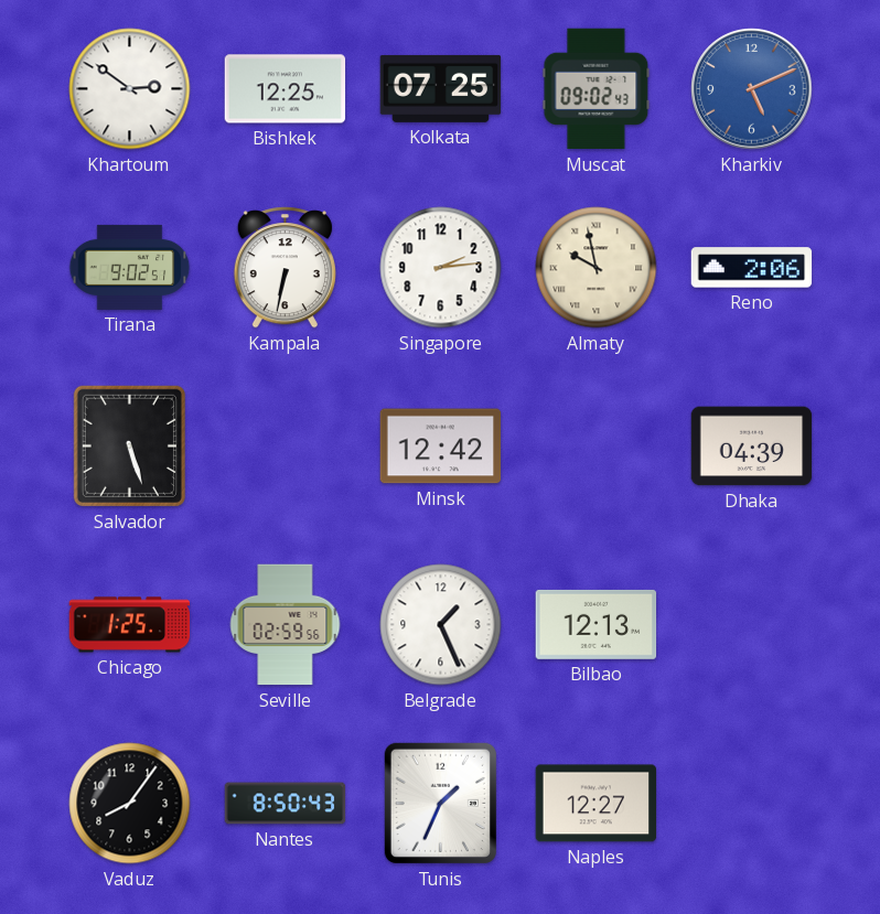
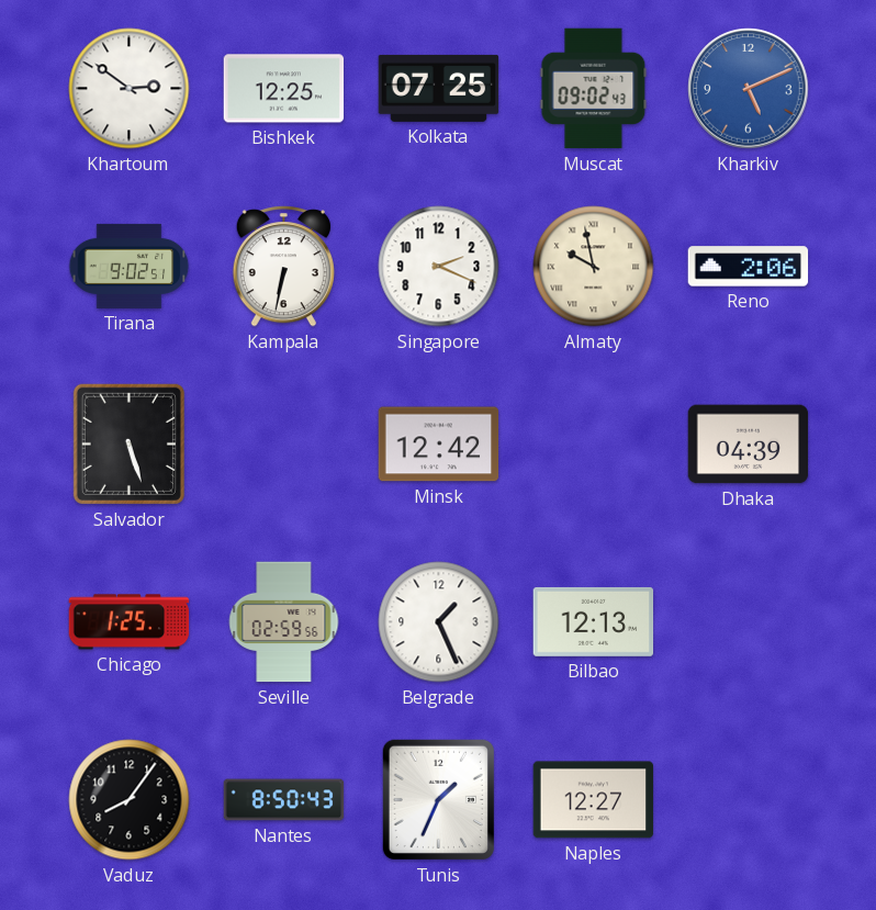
Singapore: 2:14 -> 2:19
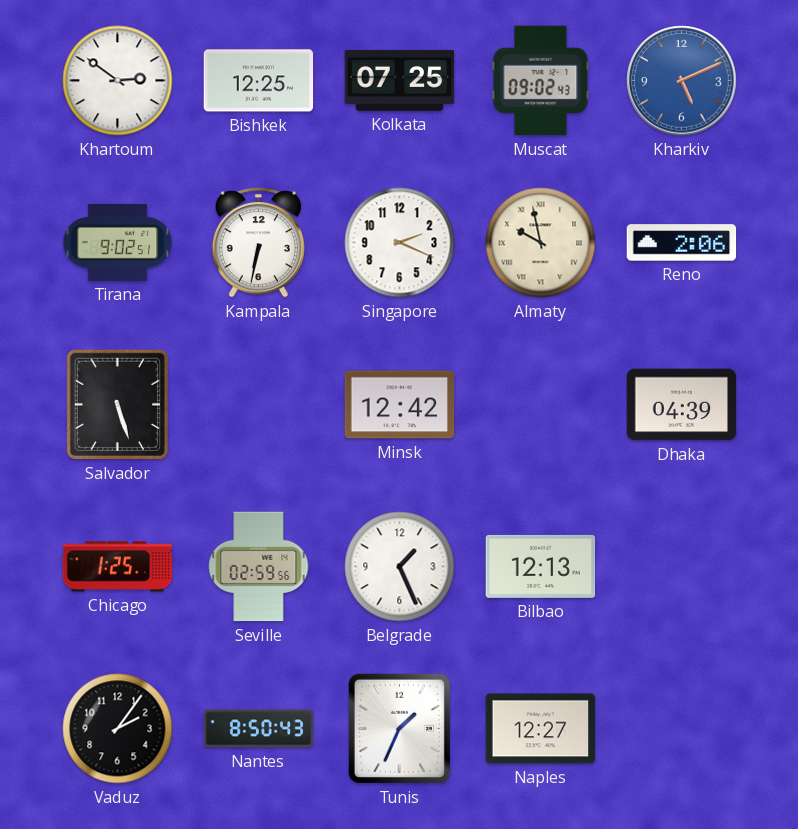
Vaduz: 8:06 -> 2:06
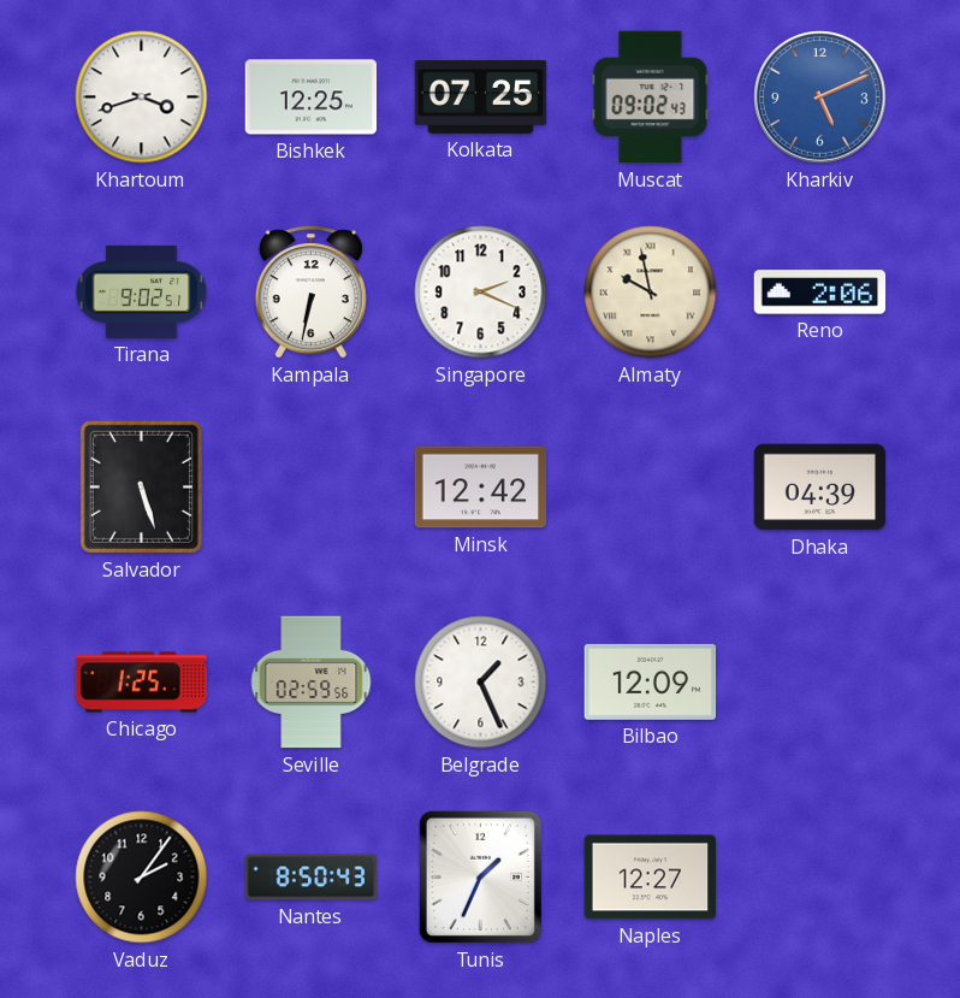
Khartoum: 2:51 -> 3:42
Bilbao: 12:13 -> 12:09
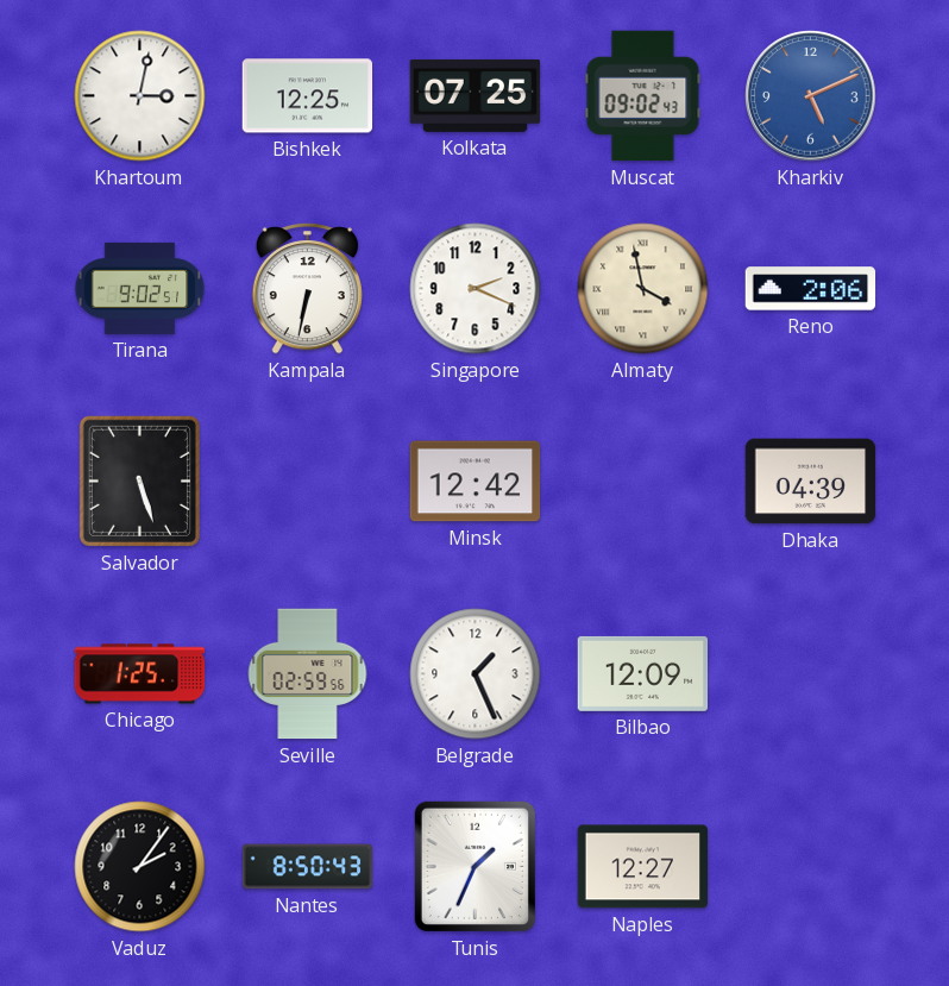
Khartoum: 3:42 -> 3:02
Almaty: 9:58 -> 3:58
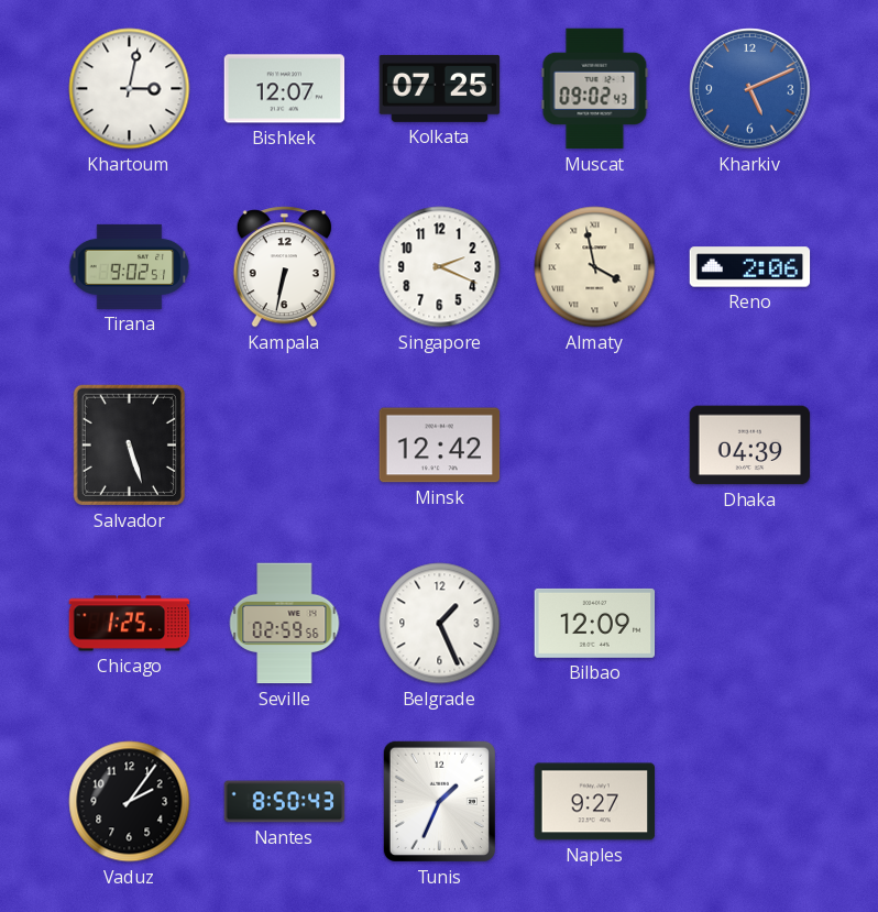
Bishkek: 12:25 -> 12:07
Naples: 12:27 -> 9:27
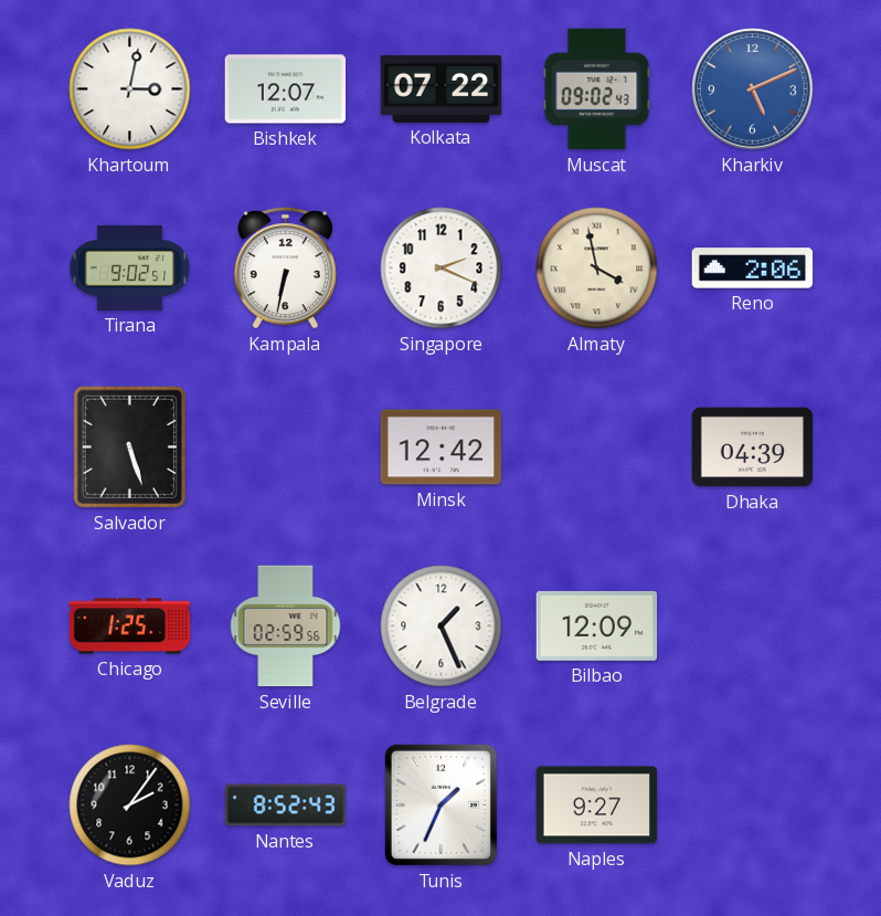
Kolkata: 07:25 -> 07:22
Nantes: 8:50 -> 8:52
